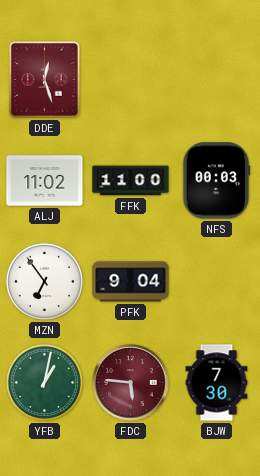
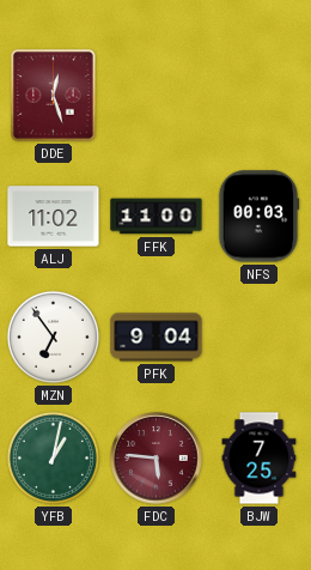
BJW: 7:30 -> 7:25
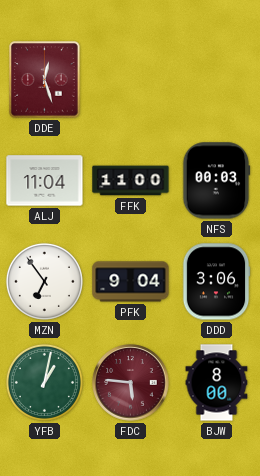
ALJ: 11:02 -> 11:04
DDD: none -> 3:06
BJW: 7:25 -> 8:00
